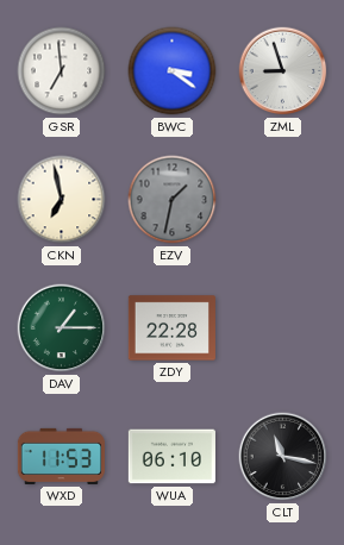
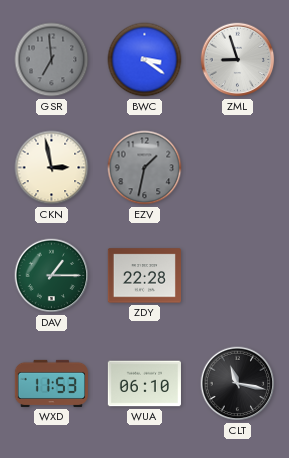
GSR dial: white -> grey
CKN: 6:58 -> 2:58
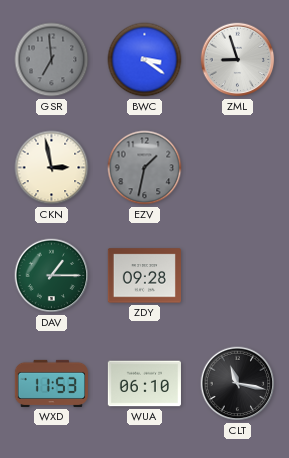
ZDY: 22:28 -> 09:28
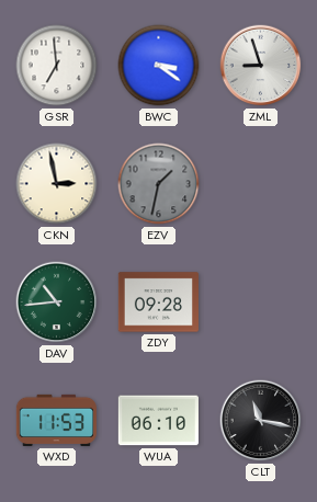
GSR dial: grey -> white
DAV: 1:15 -> 10:44
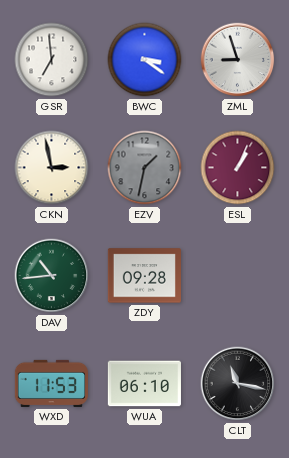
ESL: none -> 1:04
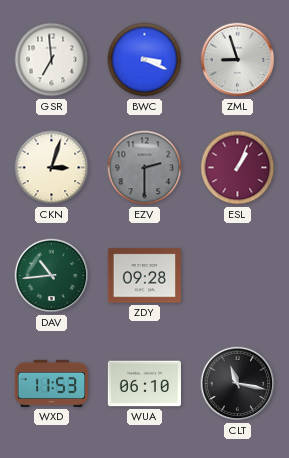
BWC: 3:21 -> 3:19
CKN: 2:58 -> 3:03
EZV: 1:32 -> 2:30
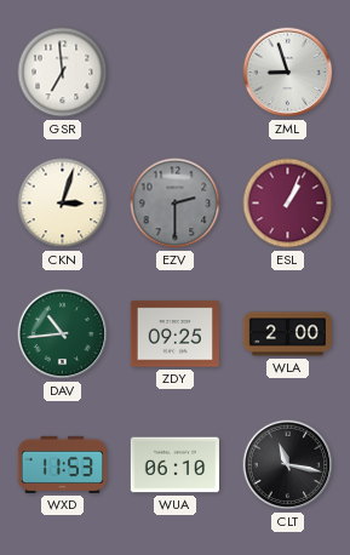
BWC: 3:19 -> none
ZDY: 09:28 -> 09:25
WLA: none -> 2:00
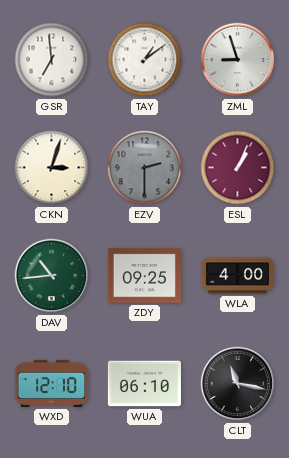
TAY: none -> 1:09
WLA: 2:00 -> 4:00
WXD: 11:53 -> 12:10
